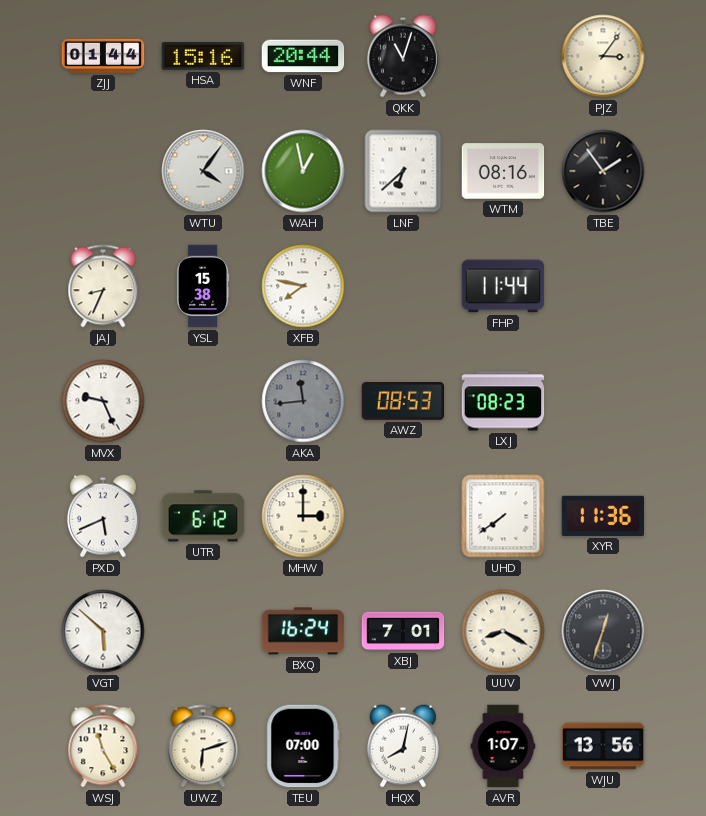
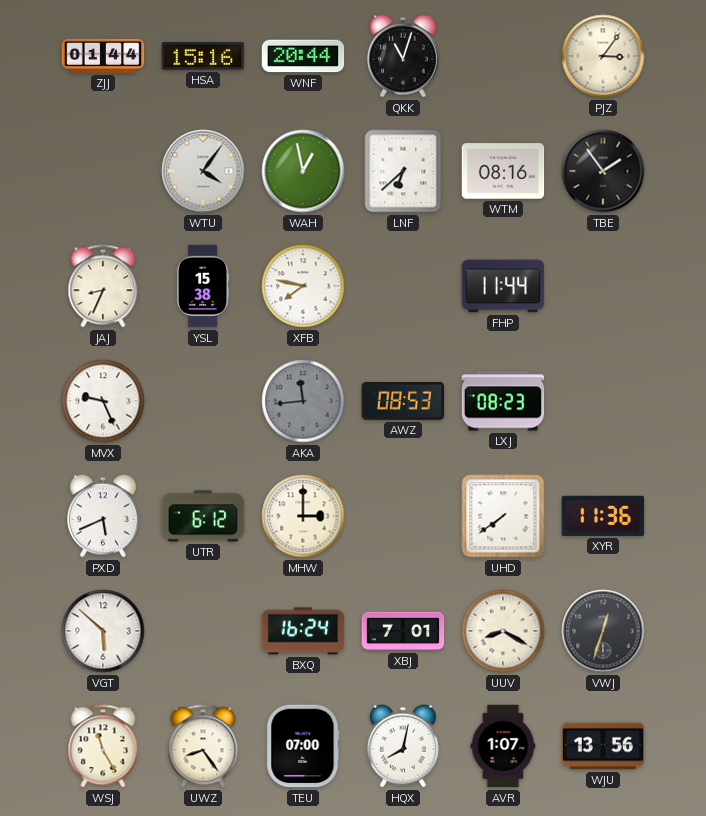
UWZ: 6:12 -> 8:24
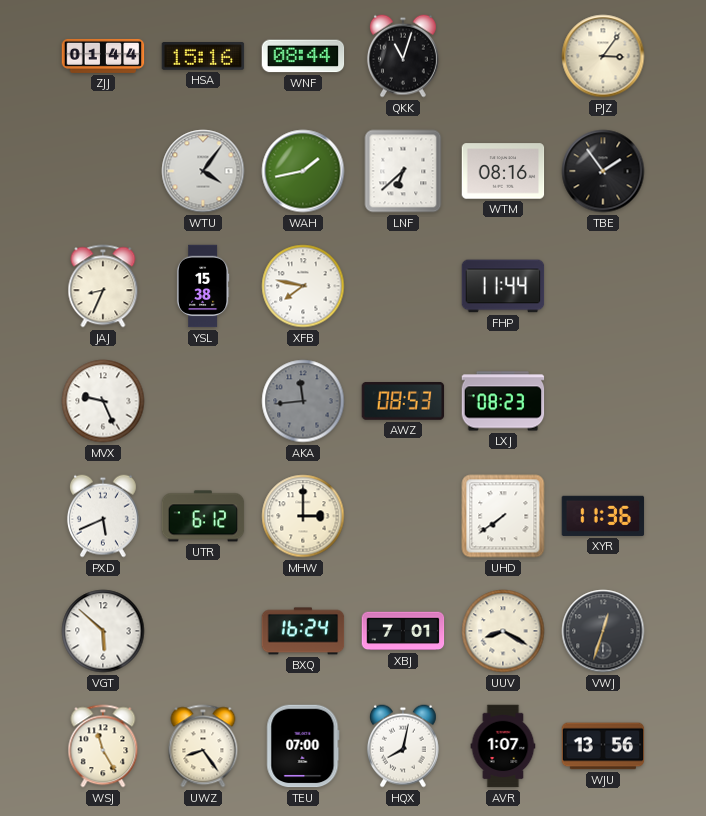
WNF: 20:44 -> 08:44
WAH: 12:58 -> 1:43
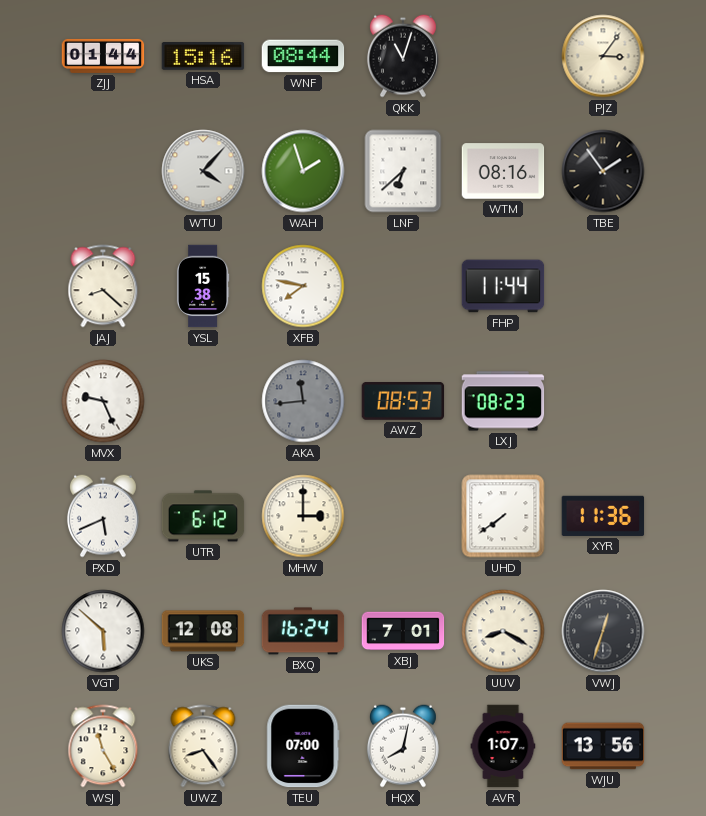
WTU: 4:06 -> 4:07
WAH: 1:43 -> 1:57
JAJ: 8:34 -> 8:22
UKS: none -> 12:08
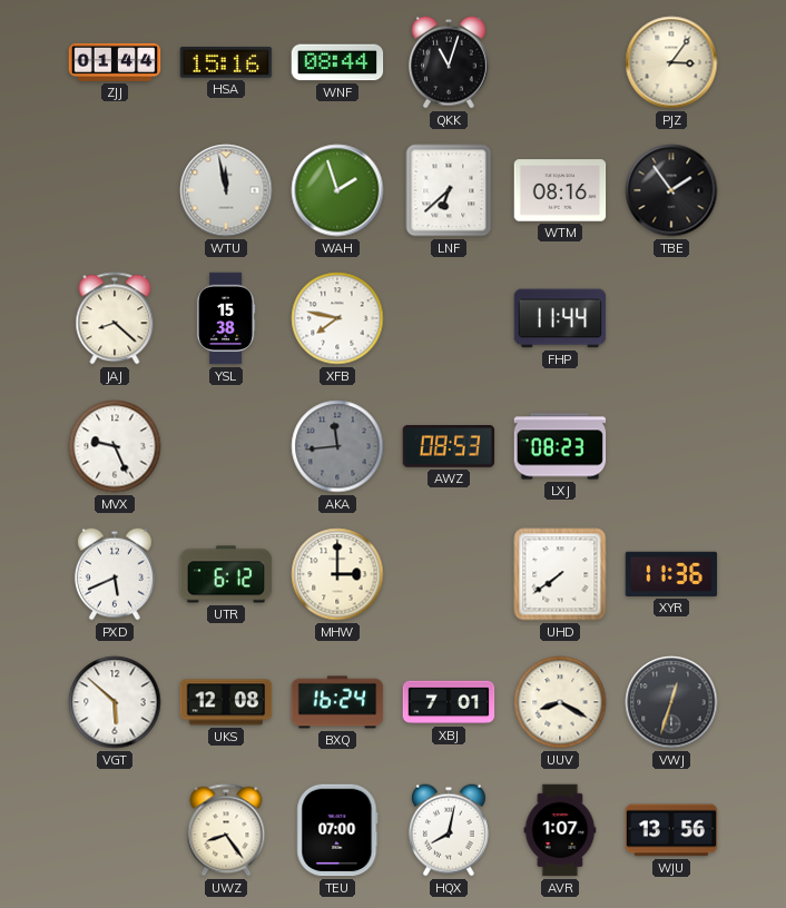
WTU: 4:07 -> 11:58
WSJ: 11:25 -> none
